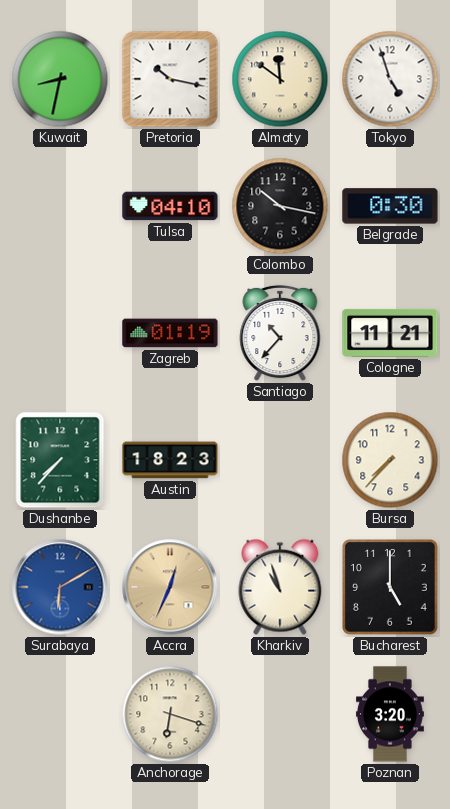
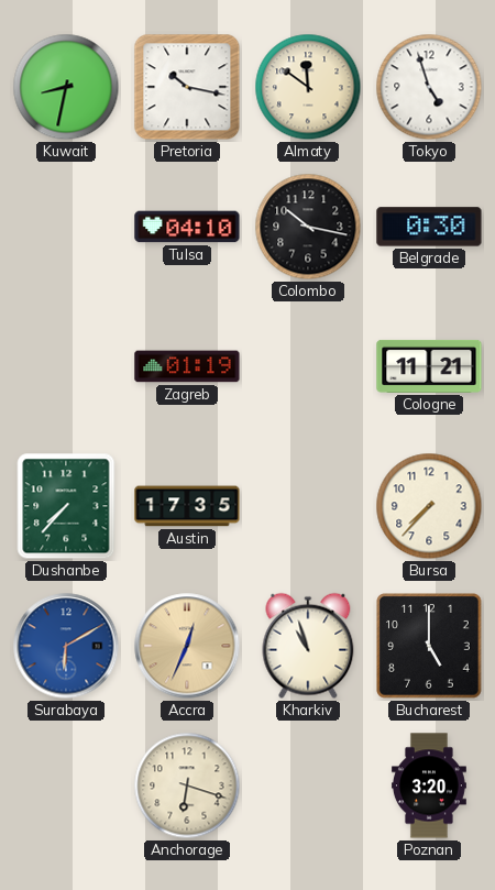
Santiago: 10:37 -> none
Austin: 18:23 -> 17:35
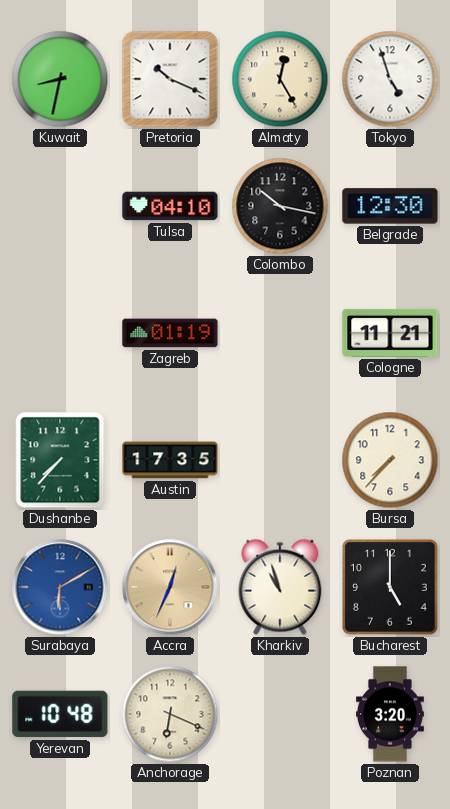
Pretoria: 10:17 -> 10:19
Almaty: 11:51 -> 12:25
Belgrade: 0:30 -> 12:30
Yerevan: none -> 10:48
Anchorage: 6:18 -> 6:19
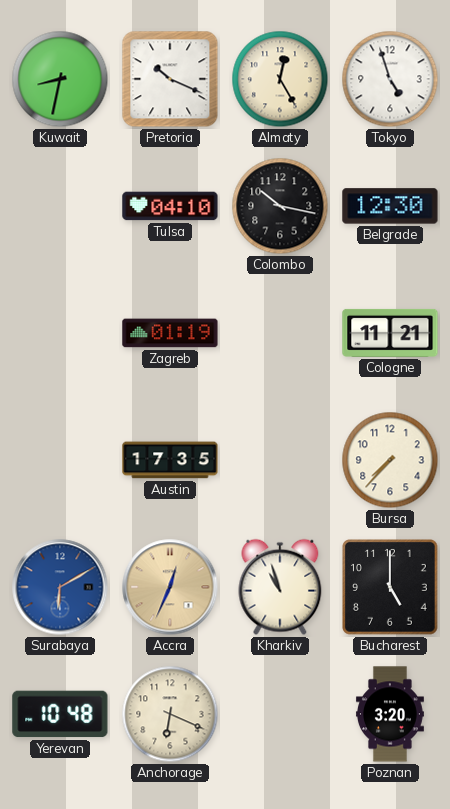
Dushanbe: 7:37 -> none
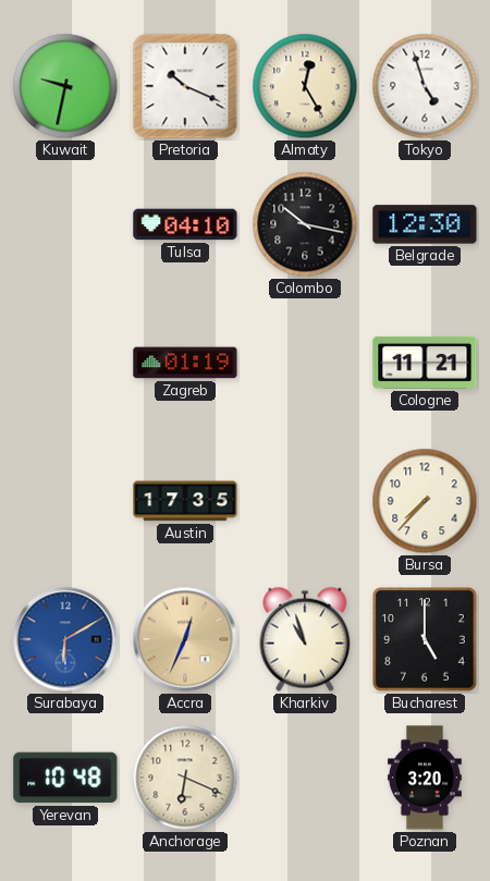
Kuwait: 8:32 -> 9:32
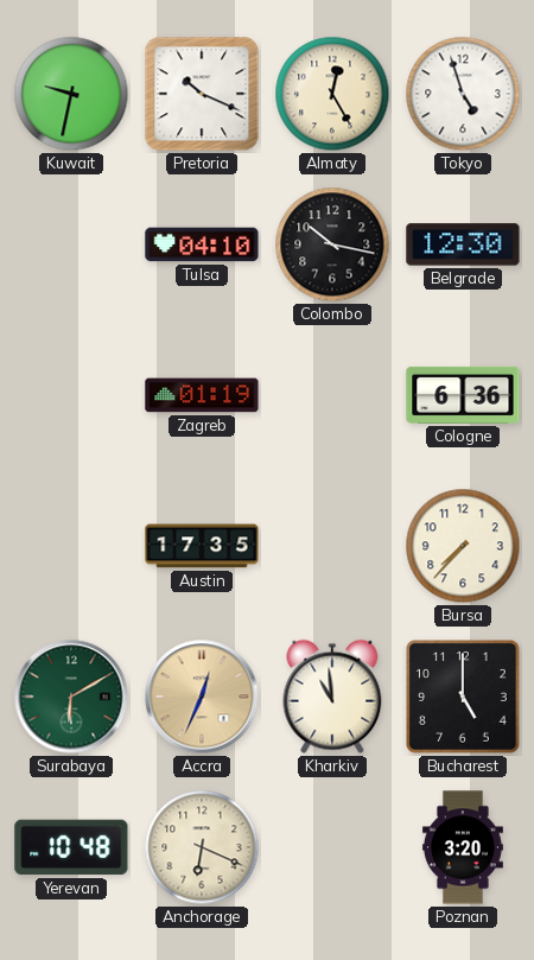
Cologne: 11:21 -> 6:36
Surabaya dial: blue -> green
Kharkiv: 10:57 -> 10:59
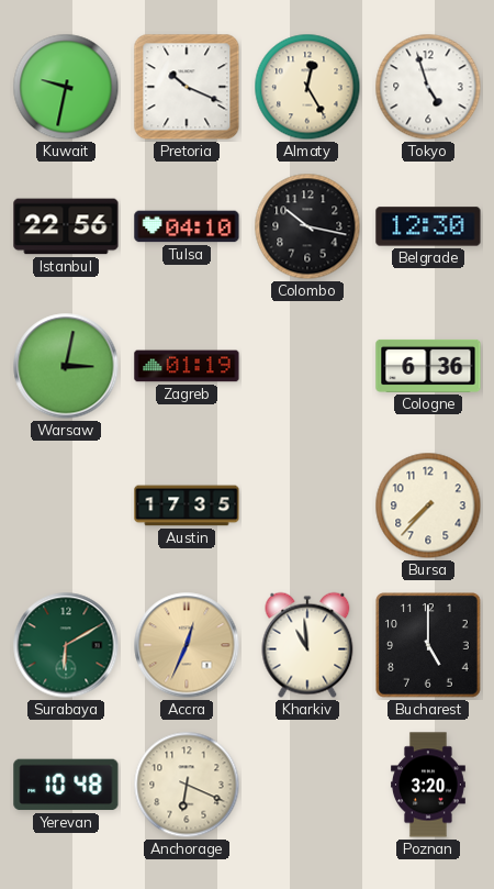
Istanbul: none -> 22:56
Warsaw: none -> 3:02
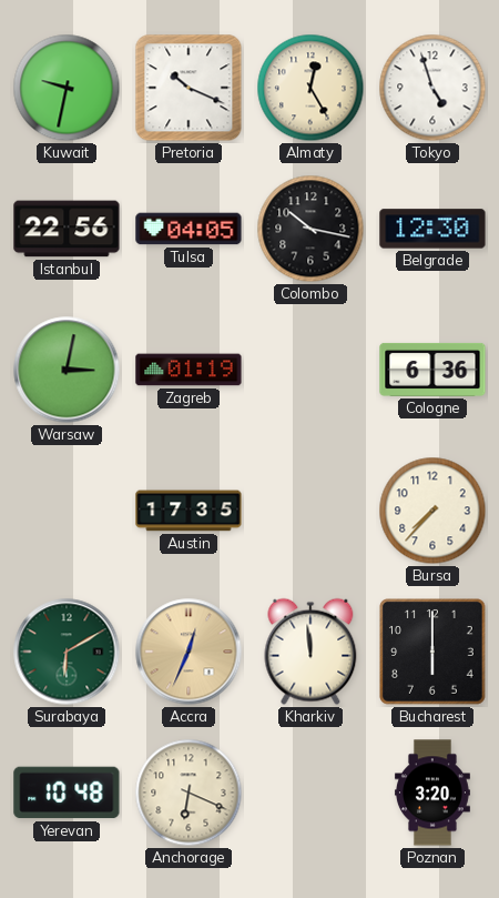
Tulsa: 04:10 -> 04:05
Kharkiv: 10:59 -> 11:59
Bucharest: 5:00 -> 6:00
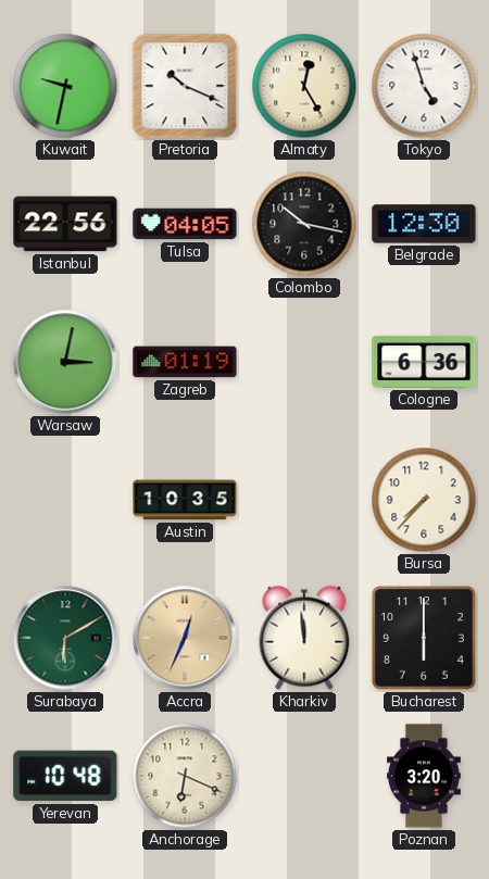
Austin: 17:35 -> 10:35
